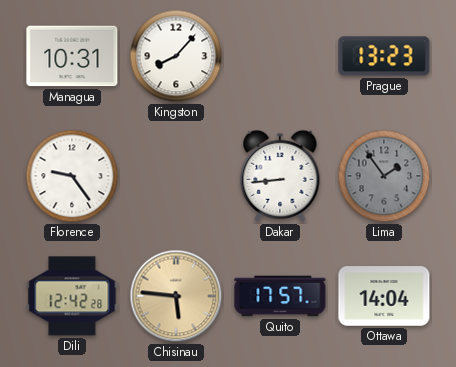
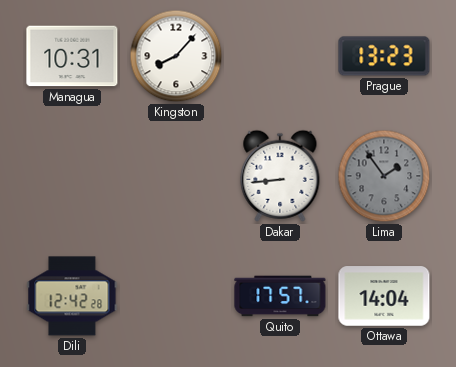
Florence: 9:24 -> none
Chisinau: 5:46 -> none
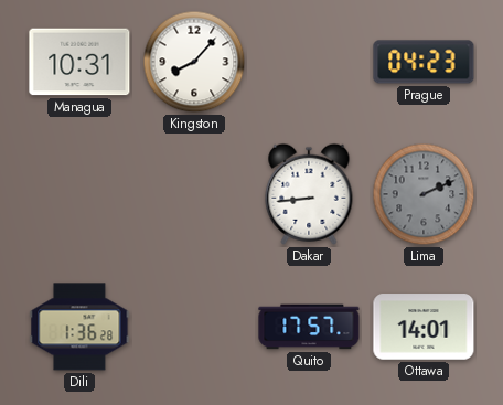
Prague: 13:23 -> 04:23
Lima: 1:54 -> 2:11
Dili: 12:42 -> 1:36
Ottawa: 14:04 -> 14:01
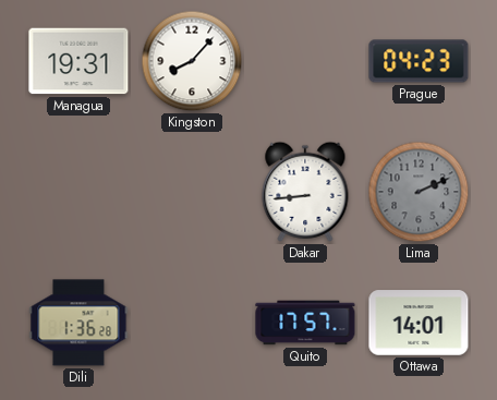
Managua: 10:31 -> 19:31
